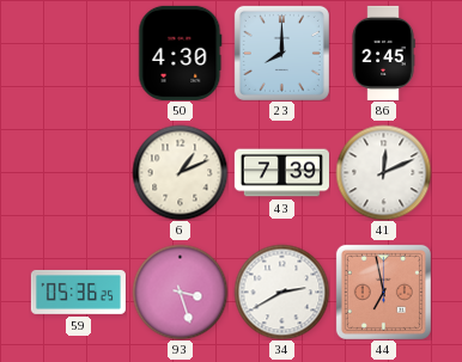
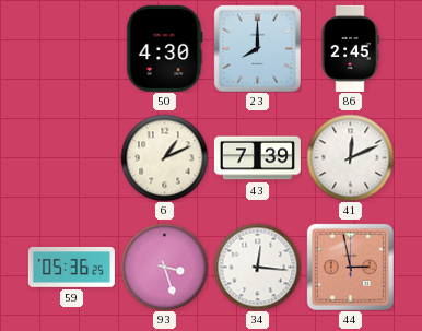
34: 2:40 -> 12:16
44: 6:58 -> 2:58
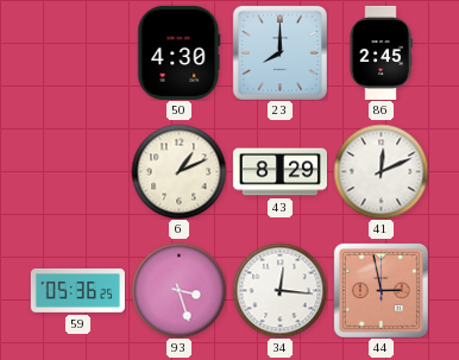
43: 7:39 -> 8:29
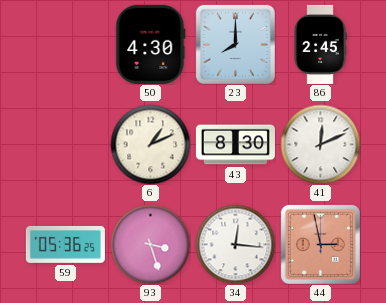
43: 8:29 -> 8:30
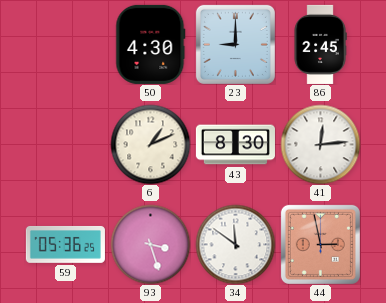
23: 8:00 -> 9:00
41: 12:11 -> 12:14
34: 12:16 -> 11:51
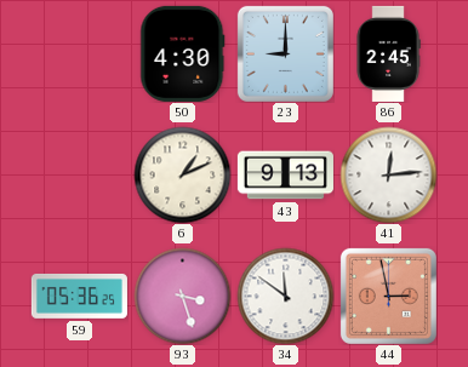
43: 8:30 -> 9:13
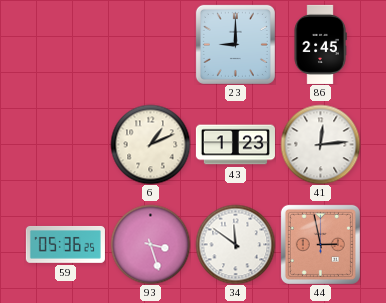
50: 4:30 -> none
43: 9:13 -> 1:23
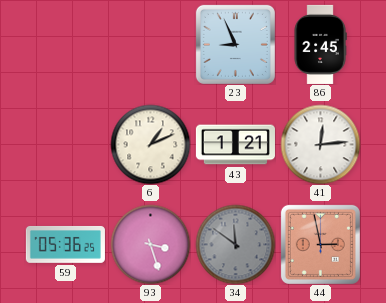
23: 9:00 -> 8:56
43: 1:23 -> 1:21
34 dial: white -> grey
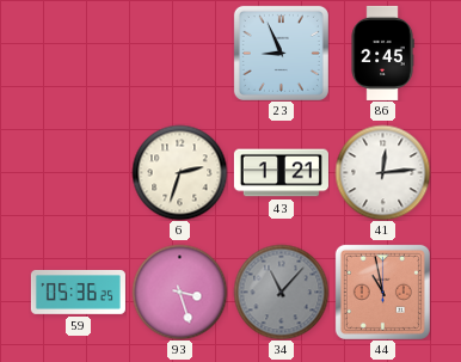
6: 1:11 -> 2:33
34: 11:51 -> 11:07
44: 2:58 -> 10:58
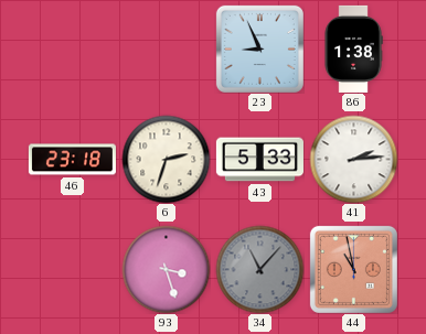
86: 2:45 -> 1:38
46: none -> 23:18
43: 1:21 -> 5:33
41: 12:14 -> 2:14
59: 05:36 -> none
